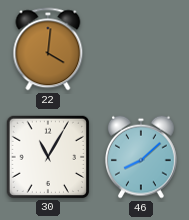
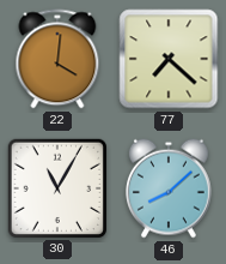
77: none -> 7:22
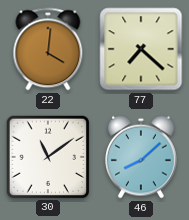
30: 11:05 -> 11:09
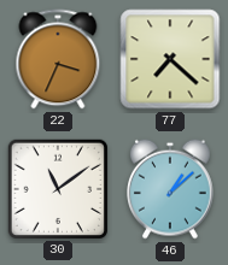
22: 4:01 -> 3:34
46: 8:08 -> 1:08
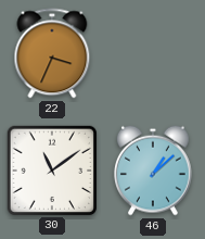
77: 7:22 -> none
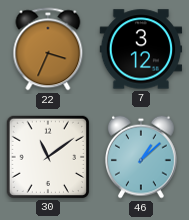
7: none -> 3:12
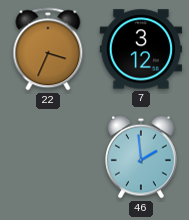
30: 11:09 -> none
46: 1:08 -> 1:59
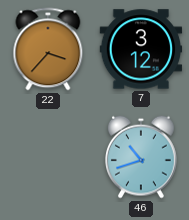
22: 3:34 -> 3:37
46: 1:59 -> 10:42
